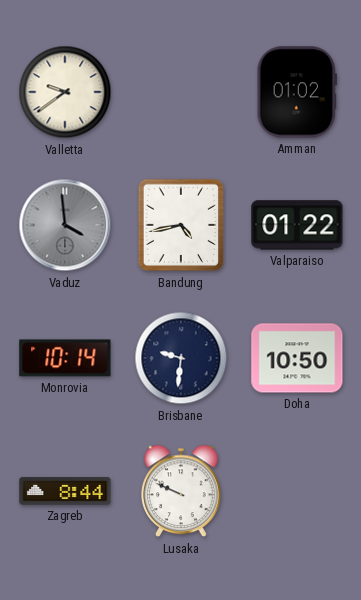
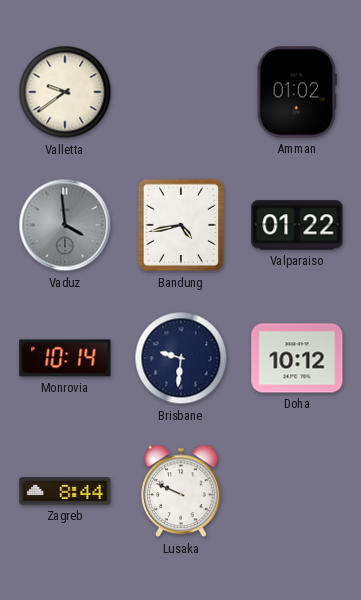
Doha: 10:50 -> 10:12
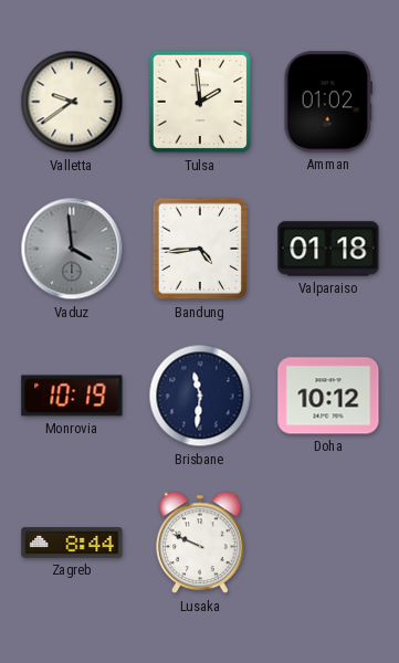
Tulsa: none -> 1:59
Bandung: 4:43 -> 4:44
Valparaiso: 01:22 -> 01:18
Monrovia: 10:14 -> 10:19
Brisbane: 9:31 -> 11:31
